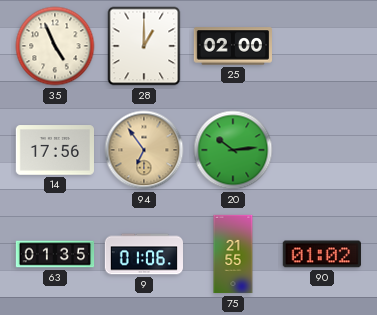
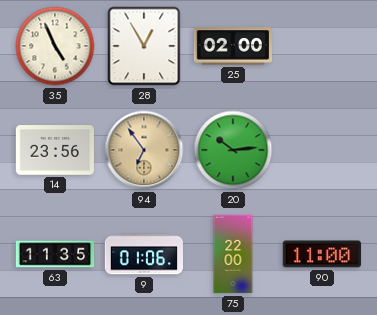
28: 1:00 -> 12:55
14: 17:56 -> 23:56
63: 01:35 -> 11:35
75: 21:55 -> 22:00
90: 01:02 -> 11:00
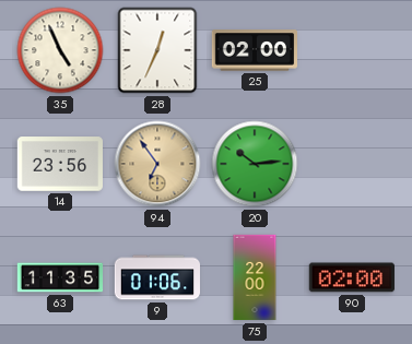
28: 12:55 -> 12:34
90: 11:00 -> 02:00
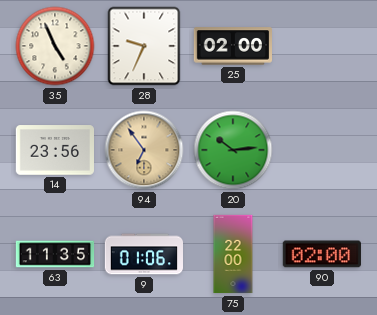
28: 12:34 -> 9:34
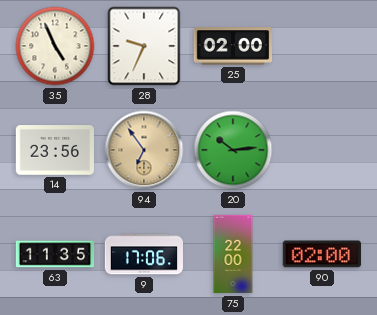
9: 01:06 -> 17:06
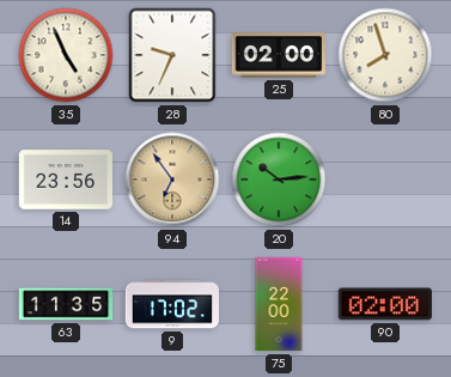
80: none -> 7:57
9: 17:06 -> 17:02
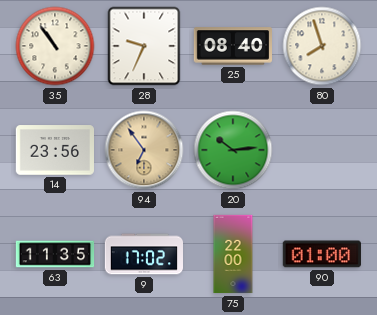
35: 4:56 -> 10:54
25: 02:00 -> 08:40
90: 02:00 -> 01:00
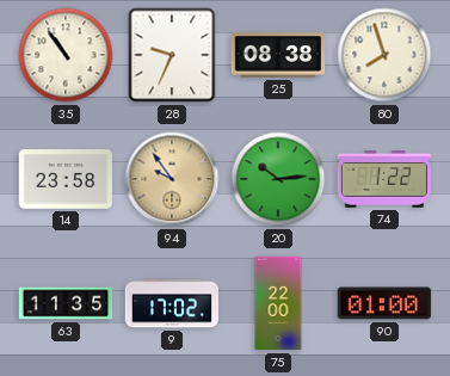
25: 08:40 -> 08:38
14: 23:56 -> 23:58
94: 6:54 -> 9:54
74: none -> 1:22
